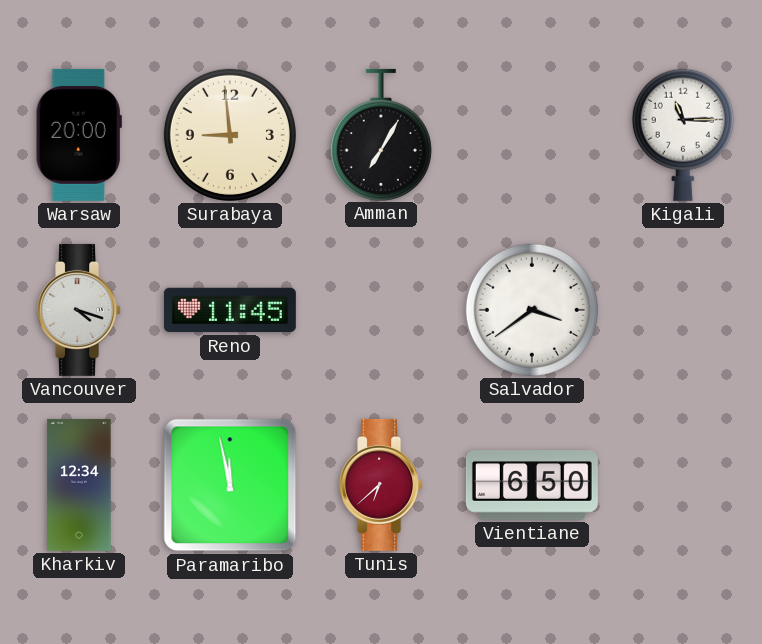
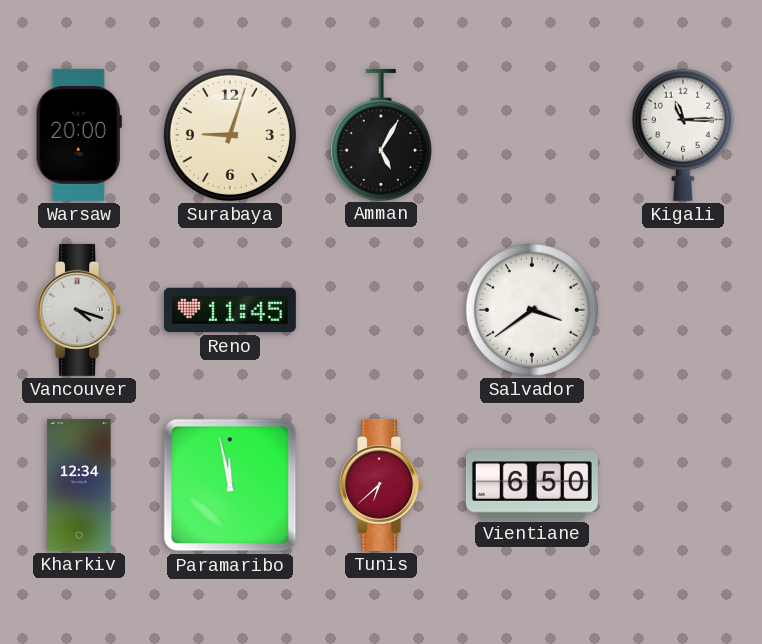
Surabaya: 8:59 -> 9:03
Amman: 7:05 -> 5:05
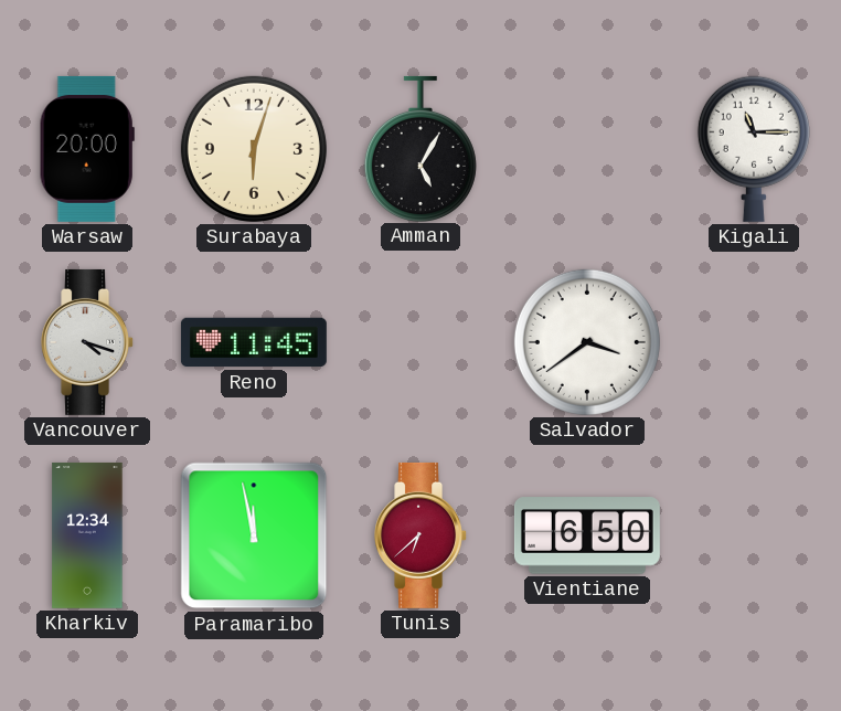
Surabaya: 9:03 -> 6:03
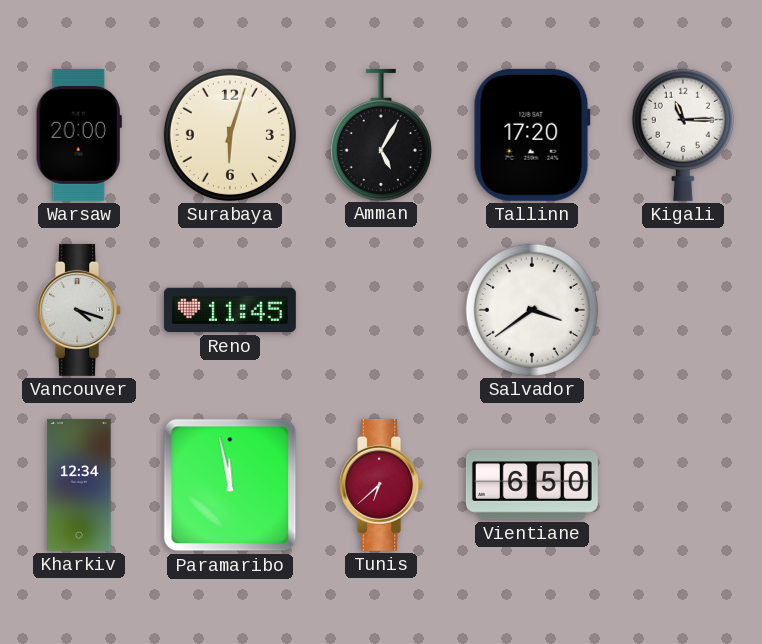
Tallinn: none -> 17:20
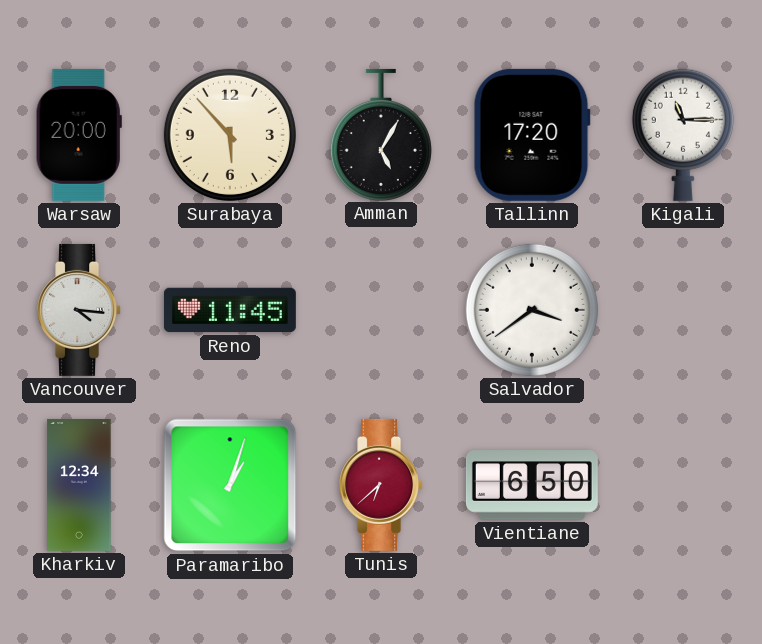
Surabaya: 6:03 -> 5:53
Vancouver: 4:18 -> 4:16
Paramaribo: 11:58 -> 1:03
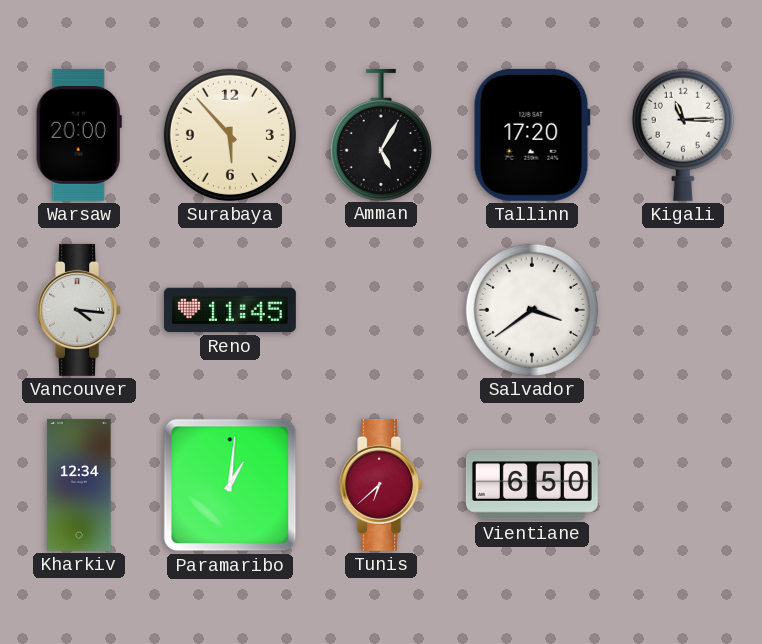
Paramaribo: 1:03 -> 1:01
